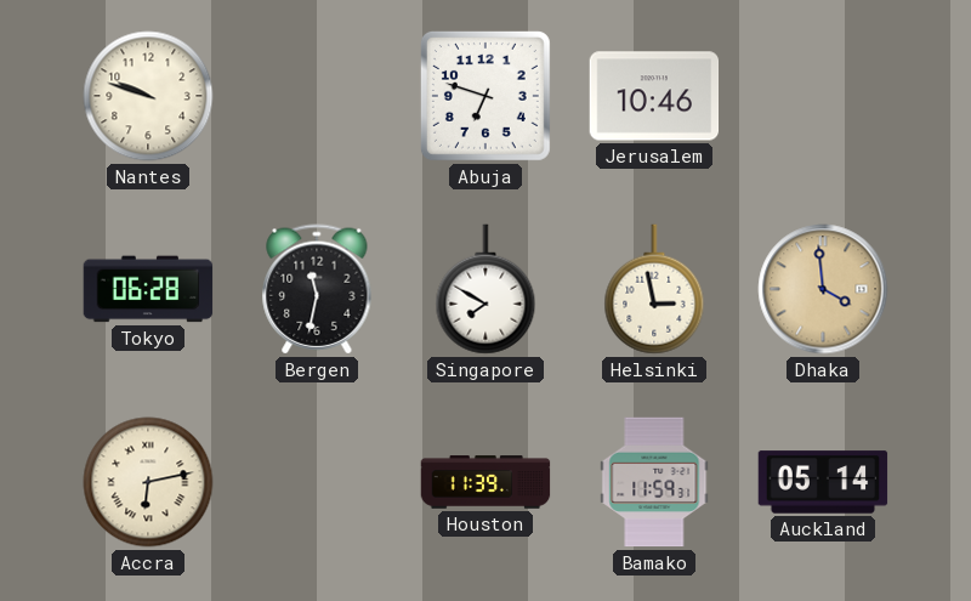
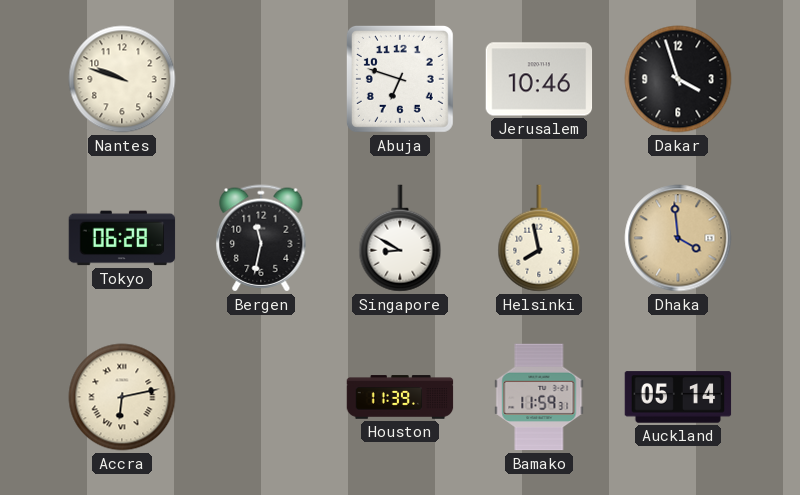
Dakar: none -> 3:57
Singapore: 7:50 -> 8:50
Helsinki: 2:58 -> 7:58
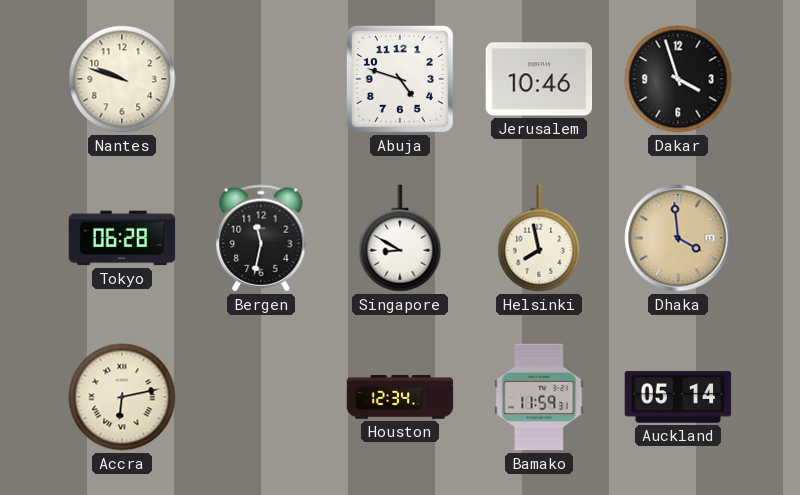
Abuja: 6:48 -> 4:48
Houston: 11:39 -> 12:34
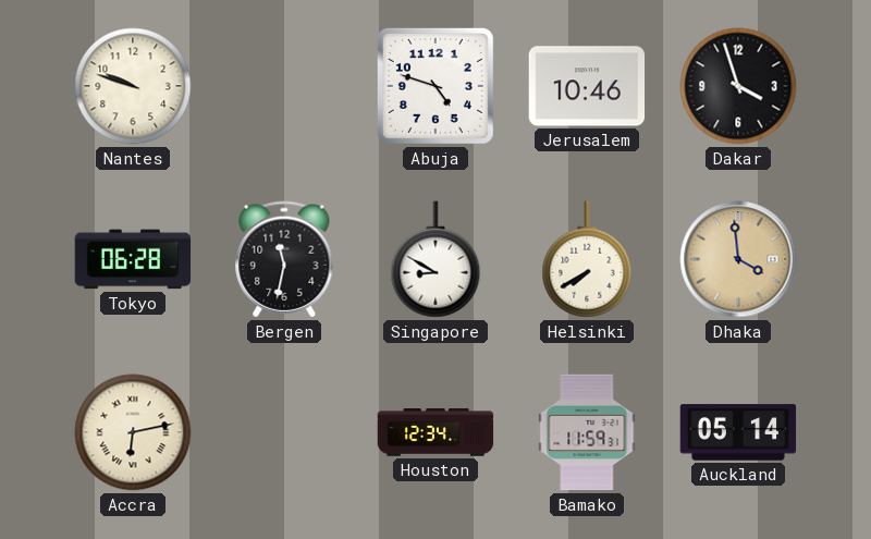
Helsinki: 7:58 -> 7:40
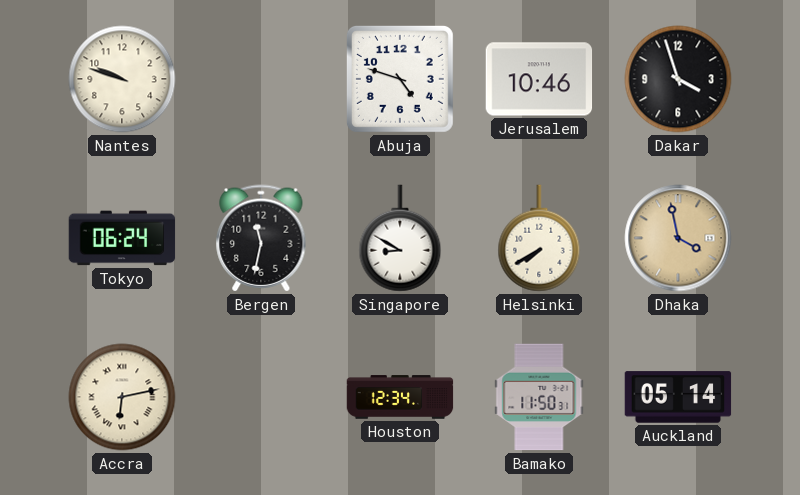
Tokyo: 06:28 -> 06:24
Dhaka: 3:59 -> 3:58
Bamako: 11:59 -> 11:50
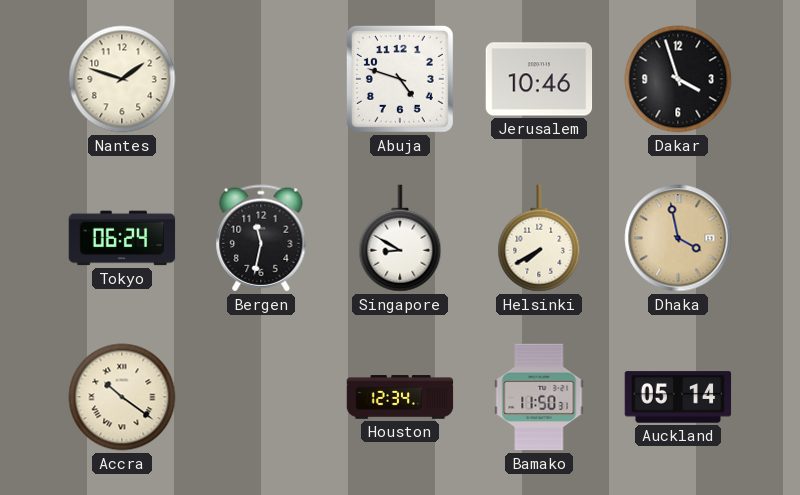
Nantes: 9:48 -> 1:48
Accra: 6:13 -> 10:21
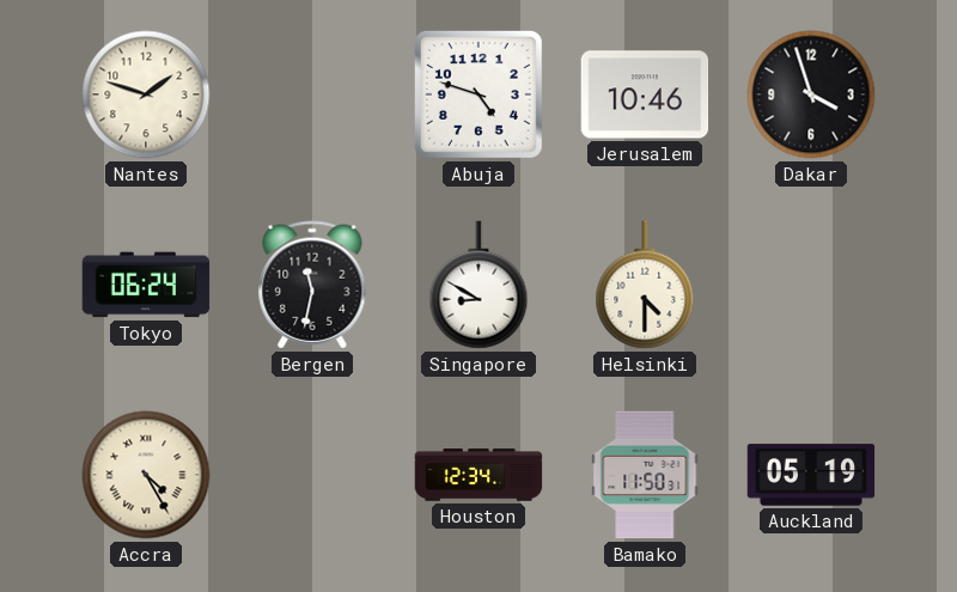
Helsinki: 7:40 -> 4:30
Dhaka: 3:58 -> none
Accra: 10:21 -> 4:25
Auckland: 05:14 -> 05:19
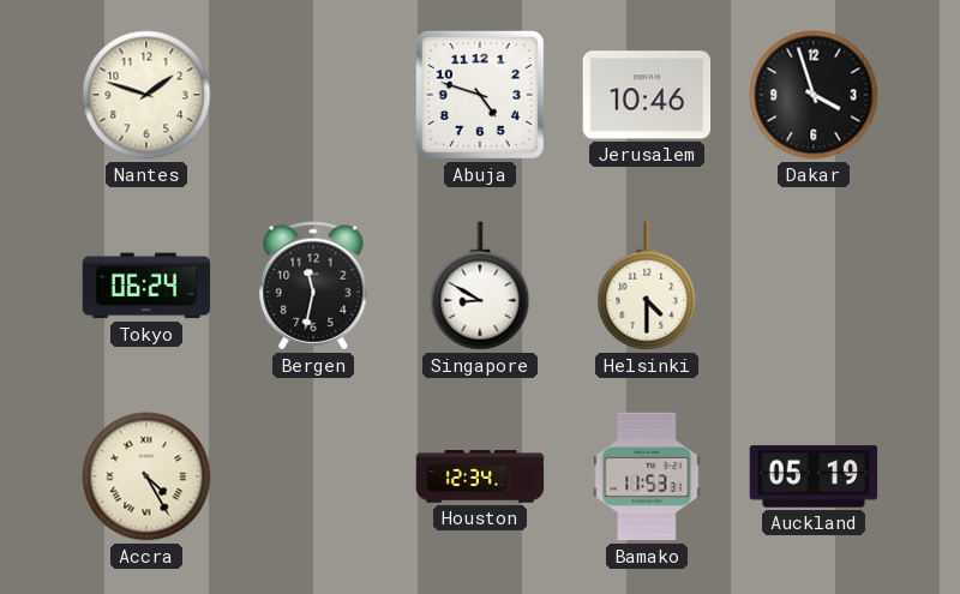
Bamako: 11:50 -> 11:53
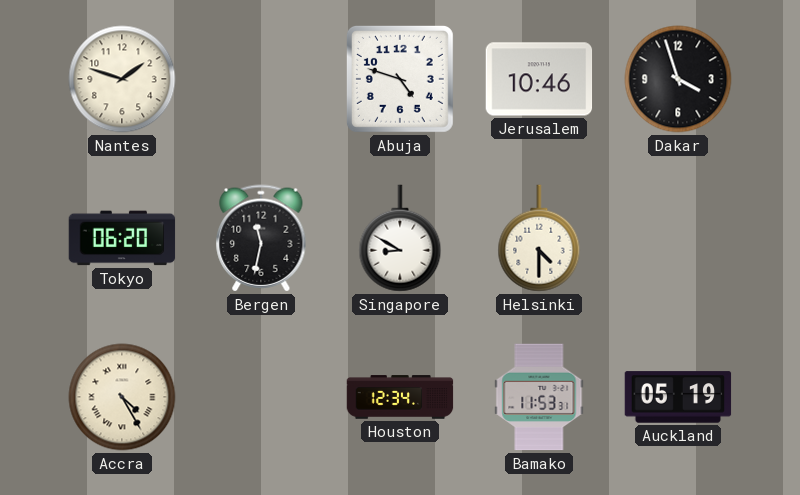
Tokyo: 06:24 -> 06:20
